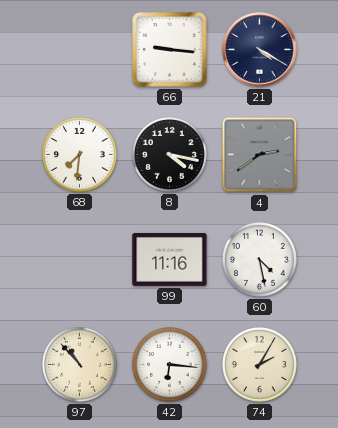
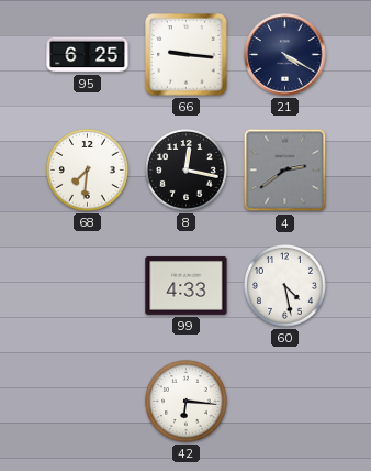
95: none -> 6:25
8: 4:17 -> 12:17
99: 11:16 -> 4:33
97: 10:53 -> none
74: 2:05 -> none
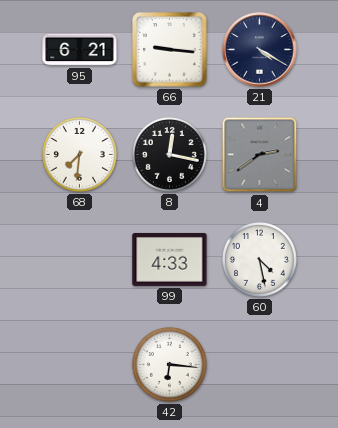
95: 6:25 -> 6:21
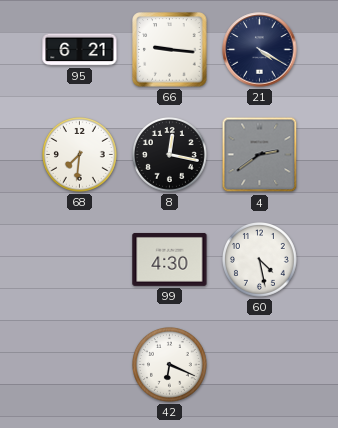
99: 4:33 -> 4:30
42: 6:16 -> 6:19
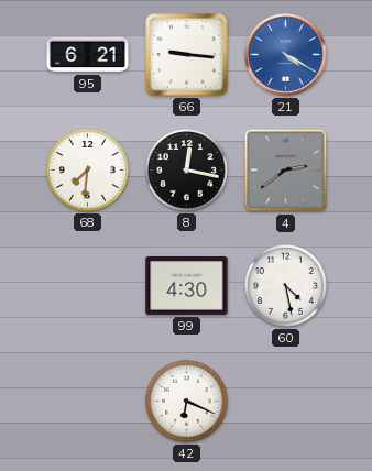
21 dial: navy -> blue
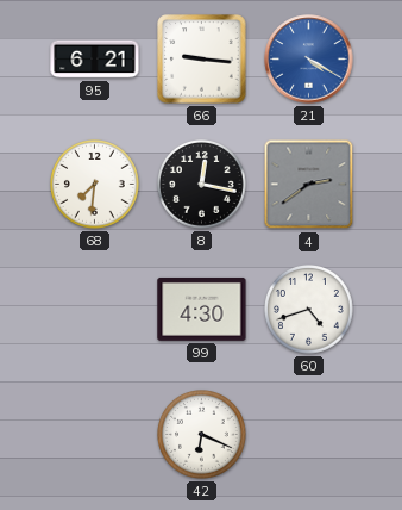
60: 4:28 -> 4:42
